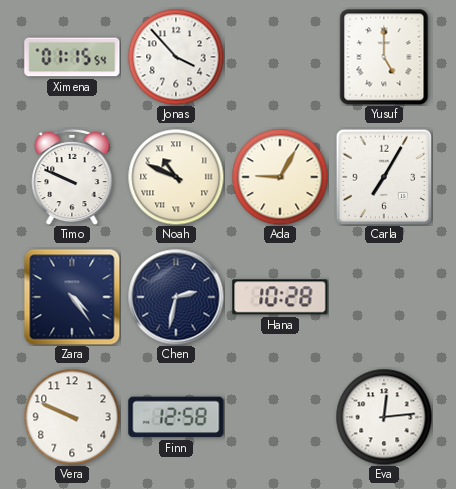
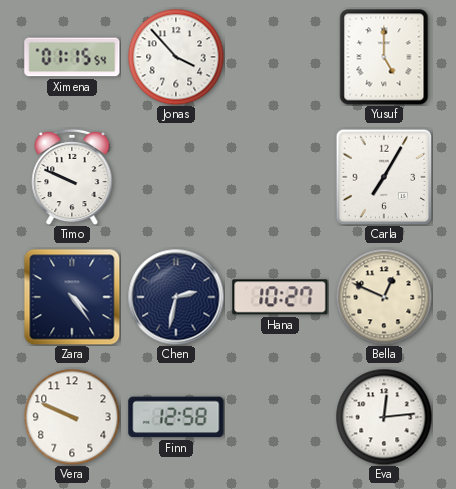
Noah: 10:49 -> none
Ada: 9:05 -> none
Hana: 10:28 -> 10:27
Bella: none -> 12:49
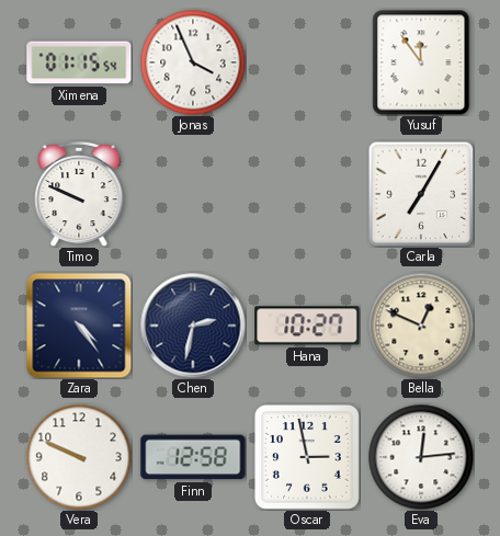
Jonas: 3:53 -> 3:56
Yusuf: 5:00 -> 11:54
Oscar: none -> 2:58
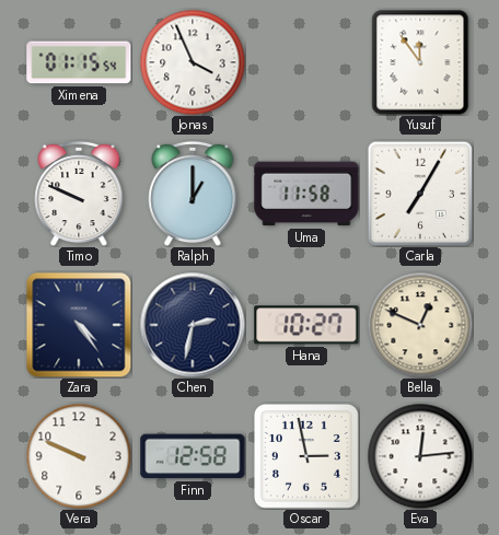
Ralph: none -> 1:00
Uma: none -> 11:58
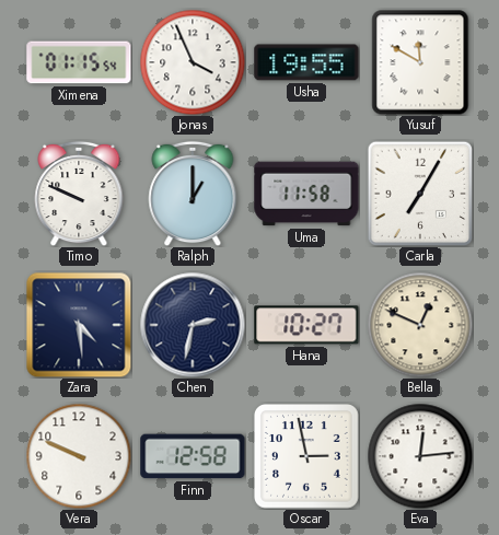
Usha: none -> 19:55
Yusuf: 11:54 -> 11:50
Zara: 4:24 -> 4:29
